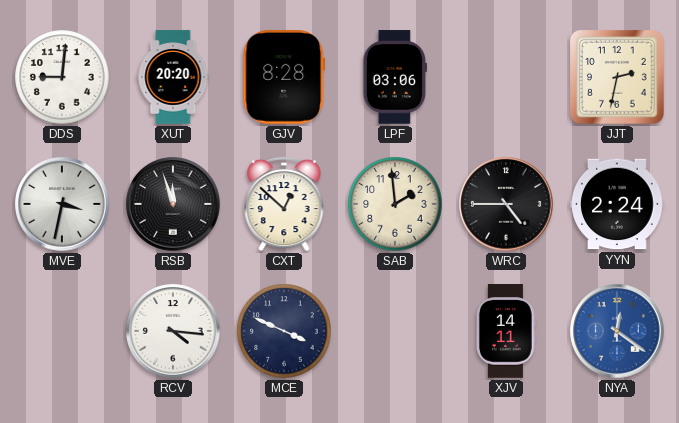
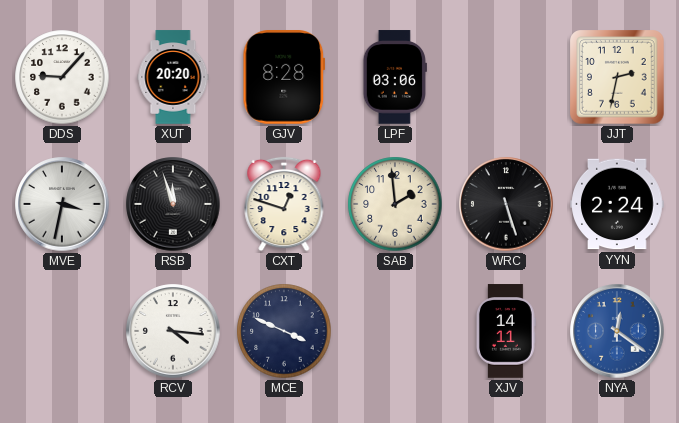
DDS: 9:01 -> 9:07
CXT: 12:52 -> 12:48
WRC: 4:45 -> 5:27
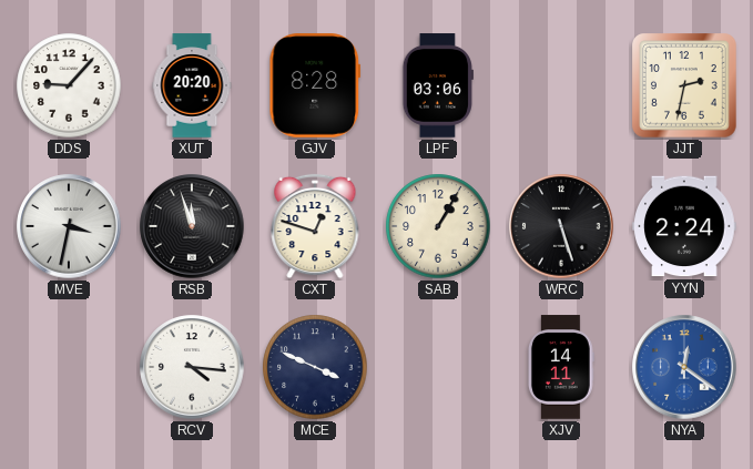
SAB: 1:59 -> 1:05
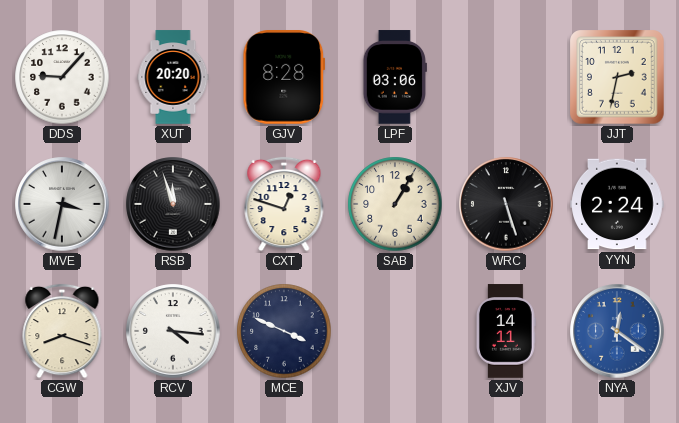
CGW: none -> 8:18
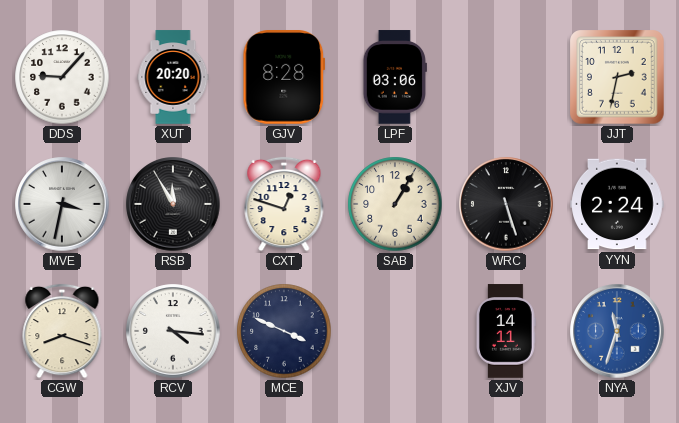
RSB: 11:57 -> 11:55
NYA: 12:21 -> 11:33
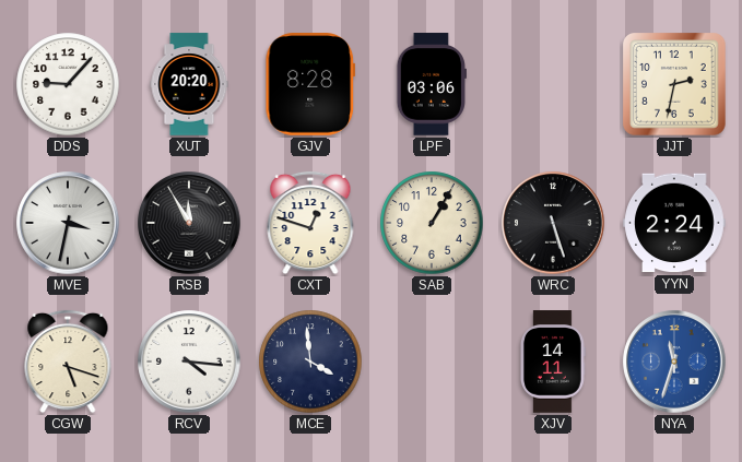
CGW: 8:18 -> 5:18
MCE: 3:49 -> 3:59
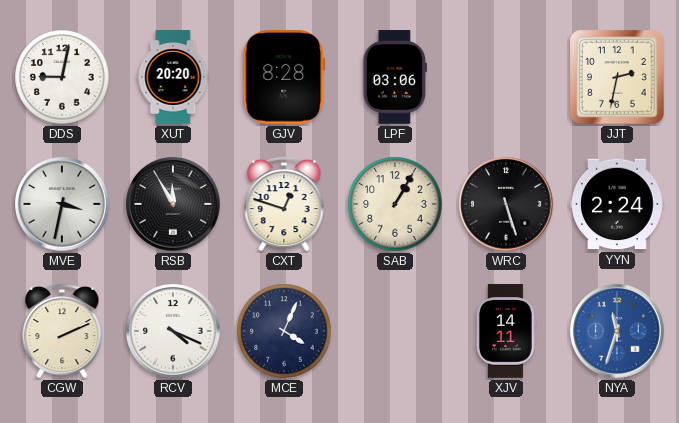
DDS: 9:07 -> 9:02
CGW: 5:18 -> 2:11
RCV: 4:16 -> 4:19
MCE: 3:59 -> 4:04
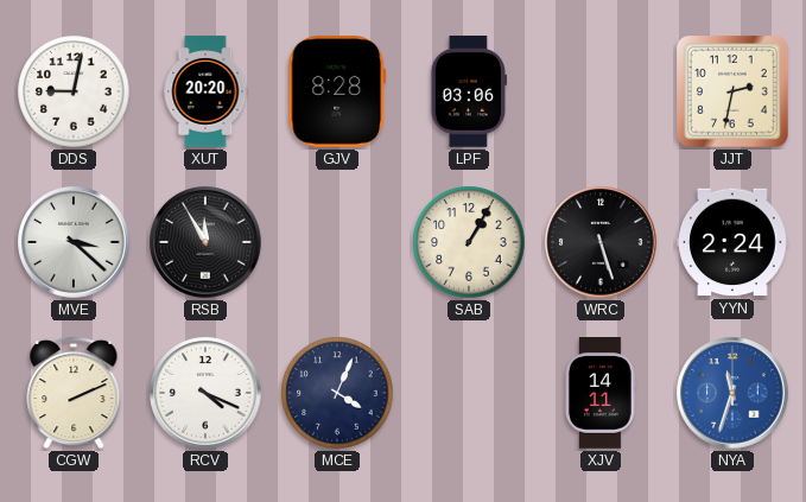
MVE: 3:32 -> 3:22
CXT: 12:48 -> none
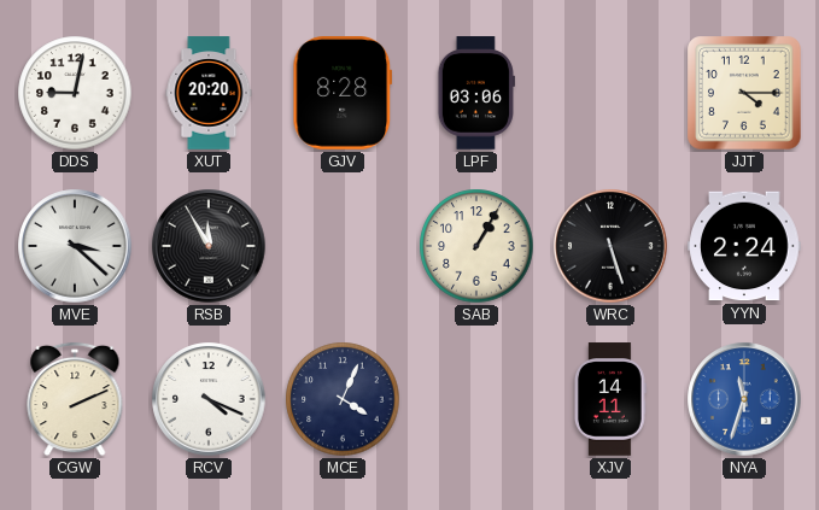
JJT: 2:32 -> 4:15
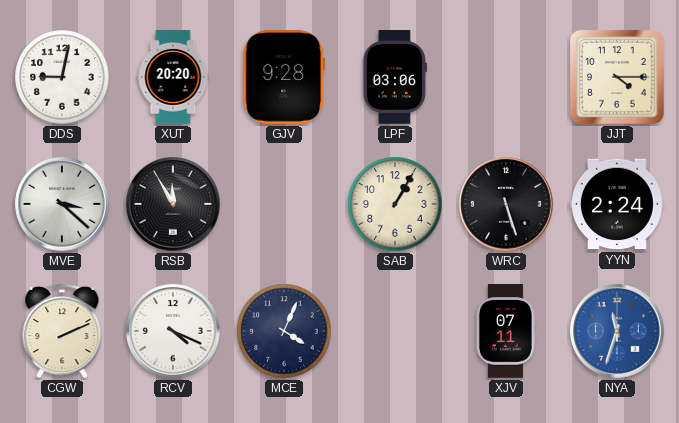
GJV: 8:28 -> 9:28
XJV: 14:11 -> 07:11
